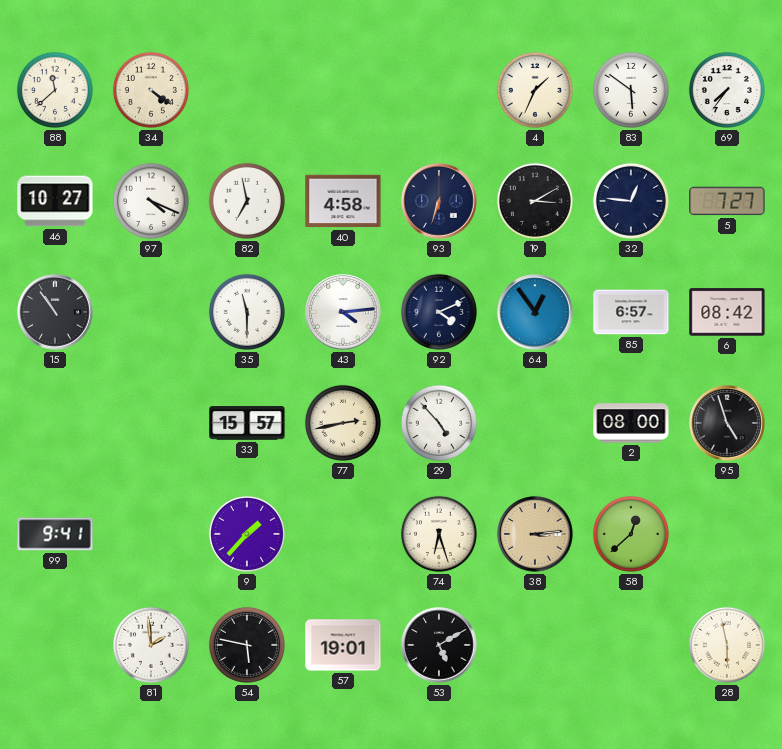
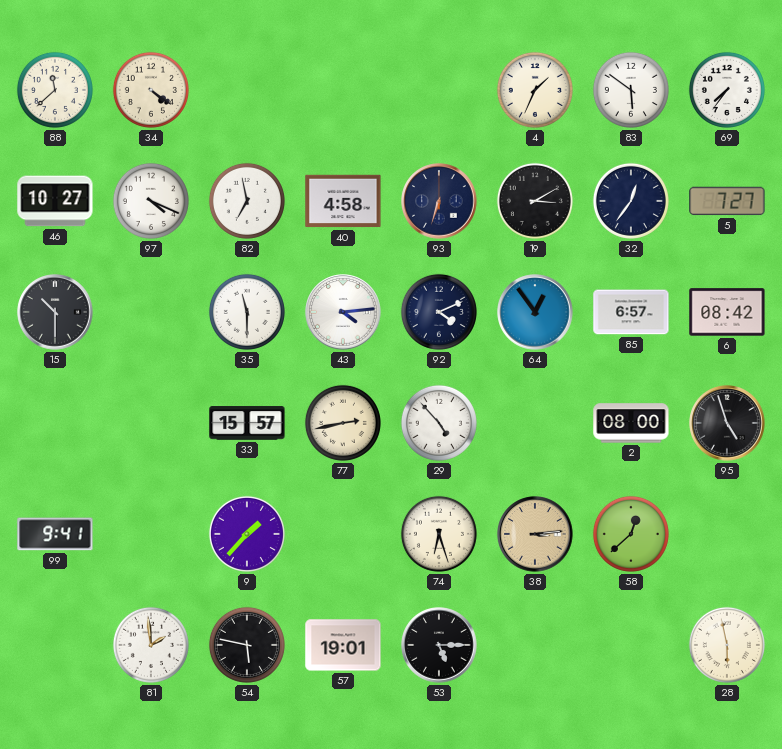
32: 12:46 -> 12:36
15: 10:54 -> 10:30
53: 5:10 -> 5:15
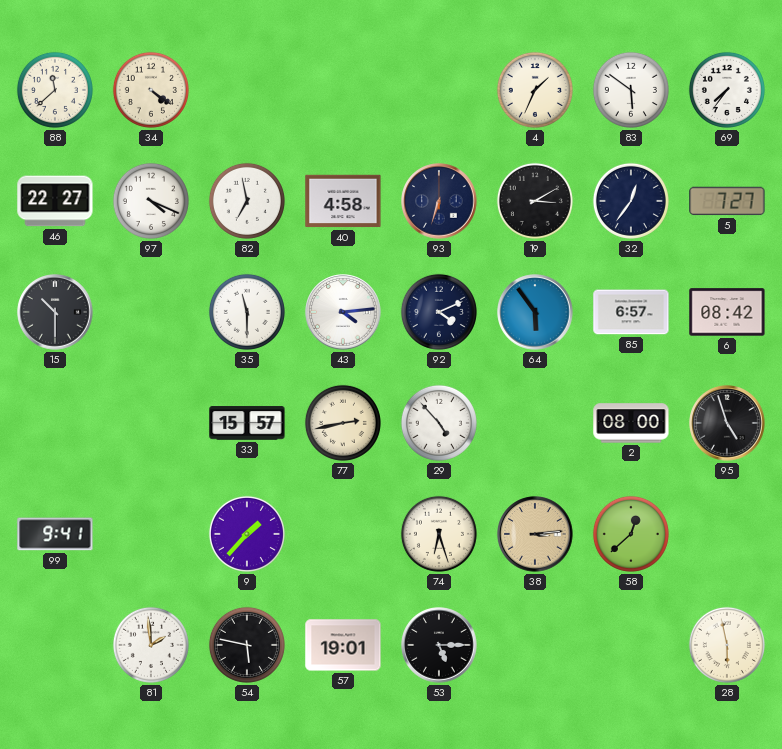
46: 10:27 -> 22:27
64: 12:54 -> 5:54
